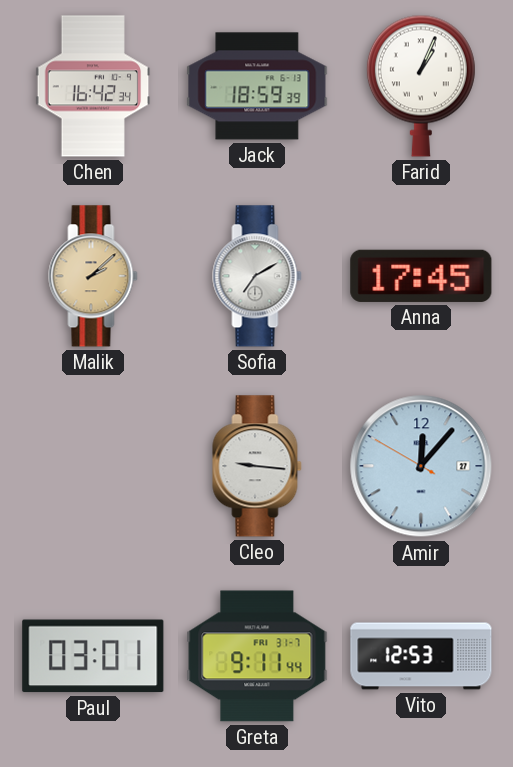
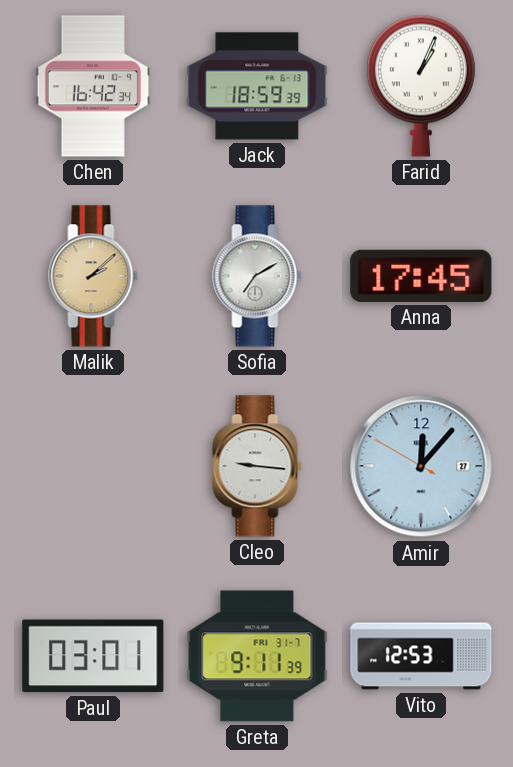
Greta: 9:11:44 -> 9:11:39
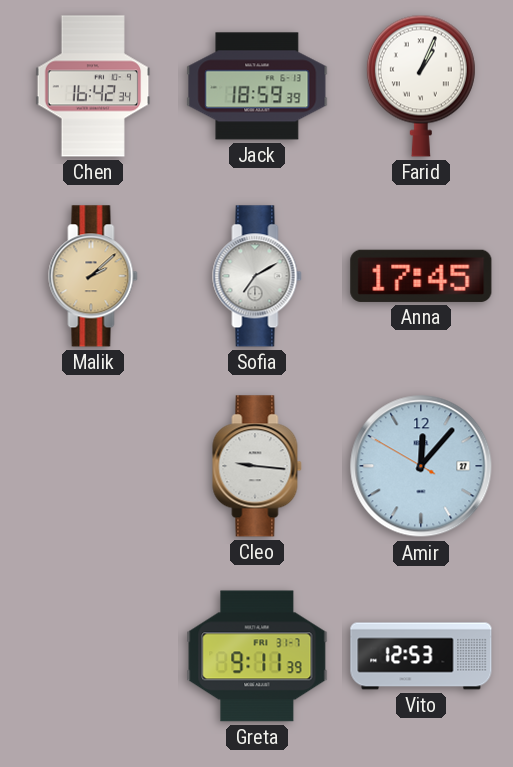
Paul: 03:01 -> none
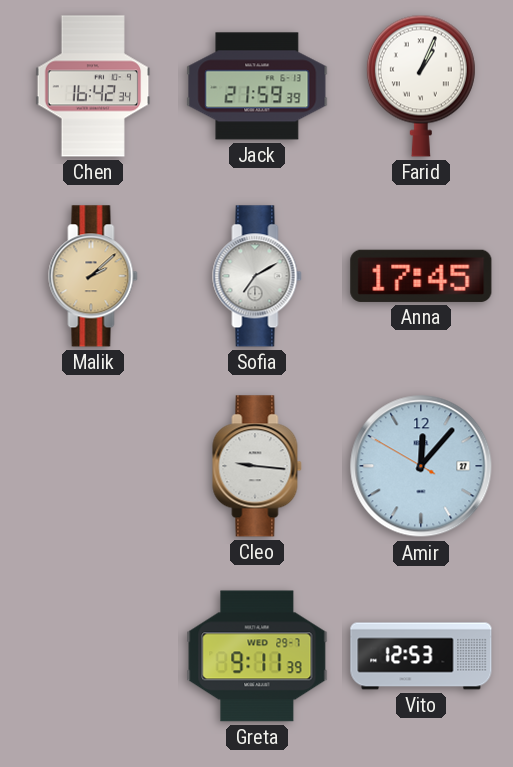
Jack: 18:59 -> 21:59
Greta date: FRI 31-7 -> WED 29-7
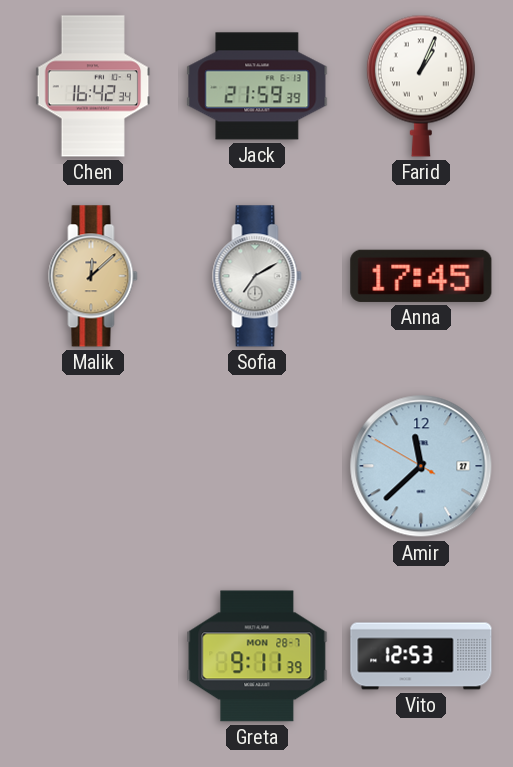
Malik: 2:08 -> 12:08
Cleo: 9:16 -> none
Amir: 12:06 -> 11:37
Greta date: WED 29-7 -> MON 28-7
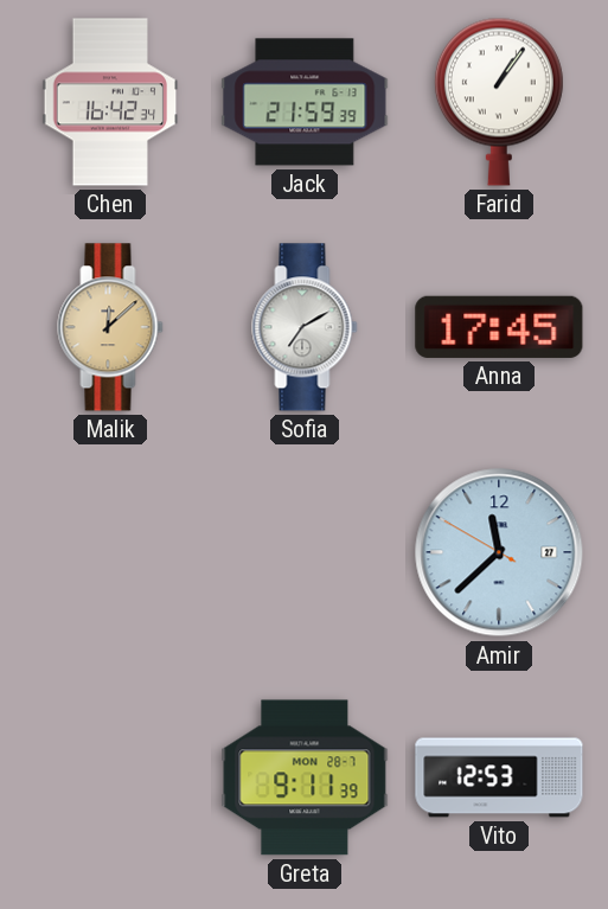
Farid: 1:04 -> 1:06
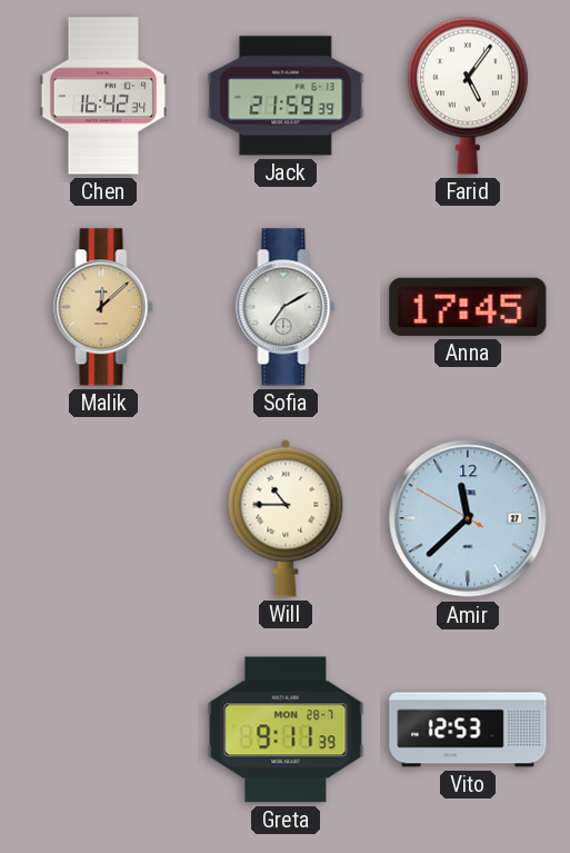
Farid: 1:06 -> 5:06
Will: none -> 10:45
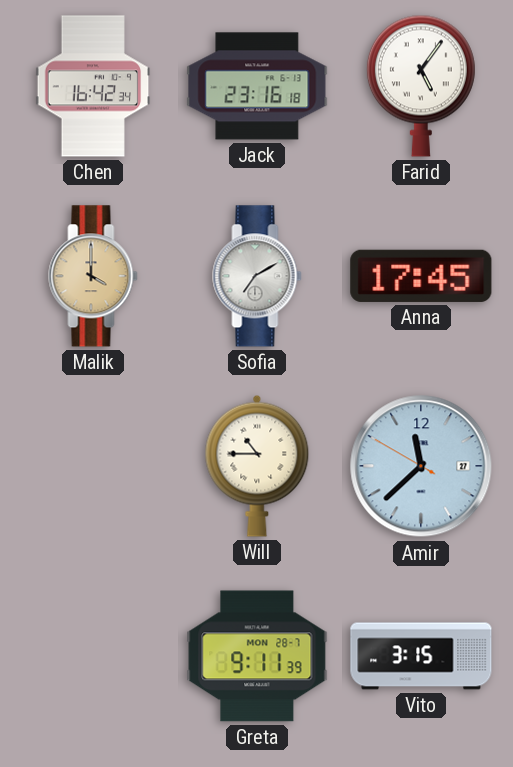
Jack: 21:59 -> 23:16
Malik: 12:08 -> 4:00
Vito: 12:53 -> 3:15
